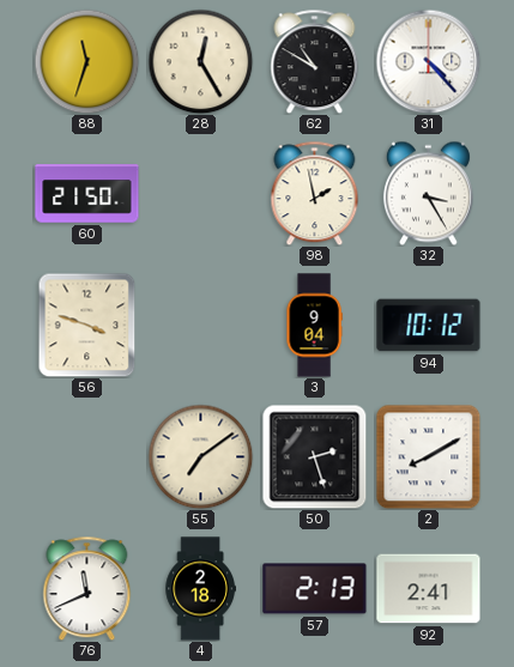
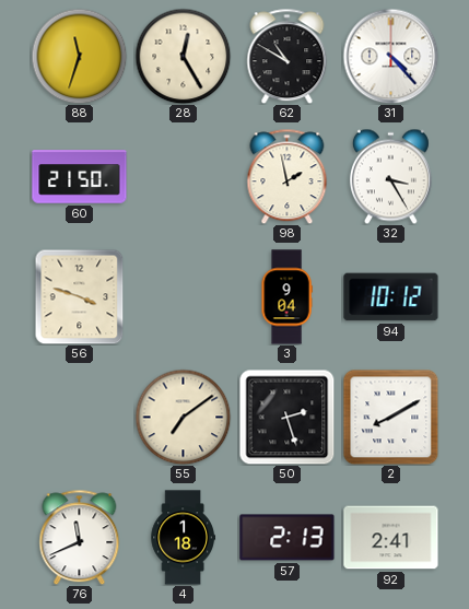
4: 2:18 -> 1:18
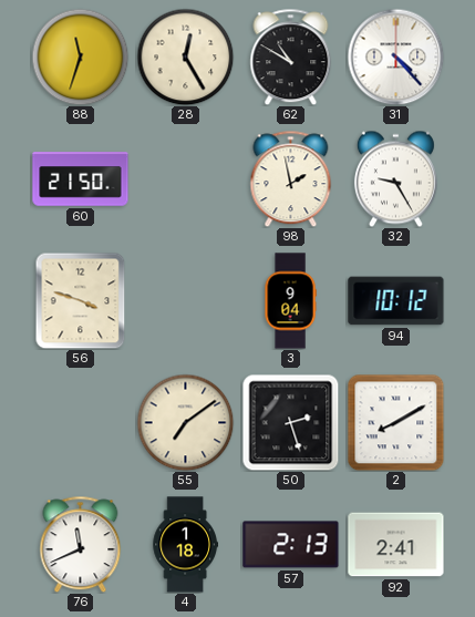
32: 3:25 -> 9:25
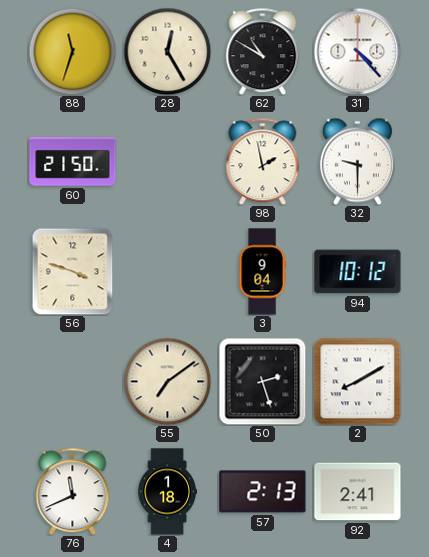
32: 9:25 -> 9:30
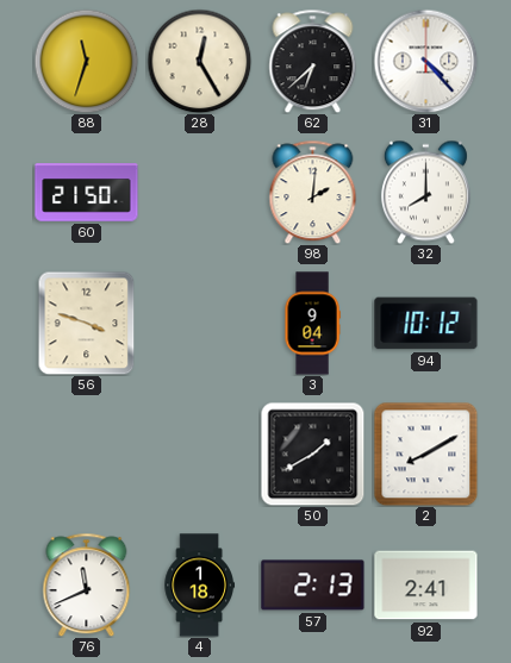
62: 10:50 -> 6:38
98: 1:58 -> 2:01
32: 9:30 -> 8:00
55: 7:09 -> none
50: 2:27 -> 1:40
